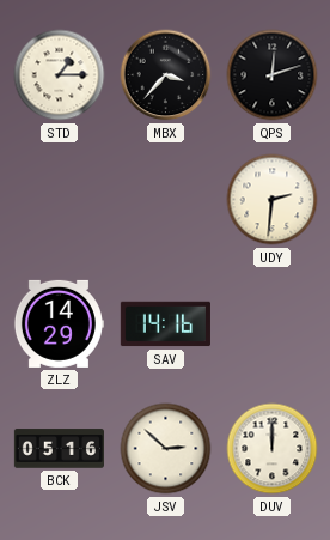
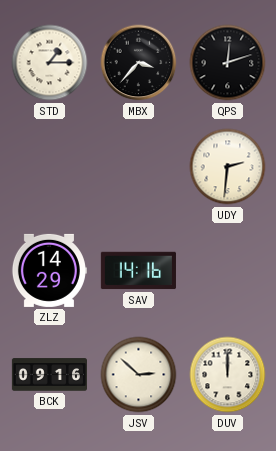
BCK: 05:16 -> 09:16
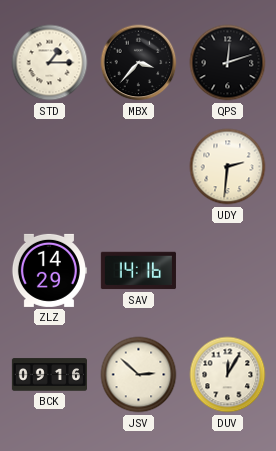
DUV: 12:00 -> 12:05
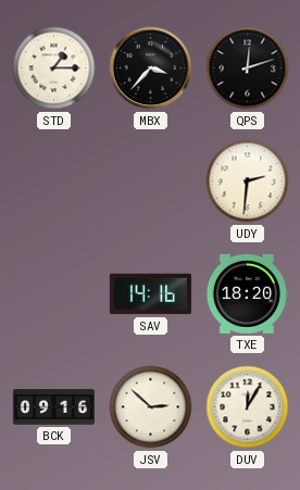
ZLZ: 14:29 -> none
TXE: none -> 18:20
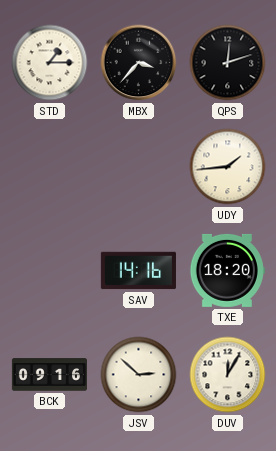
UDY: 2:31 -> 1:44
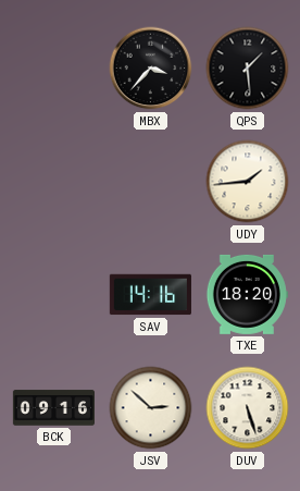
STD: 1:15 -> none
QPS: 12:12 -> 1:29
DUV: 12:05 -> 5:27
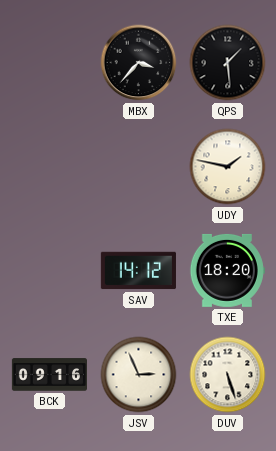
UDY: 1:44 -> 1:47
SAV: 14:16 -> 14:12
JSV: 2:52 -> 2:56
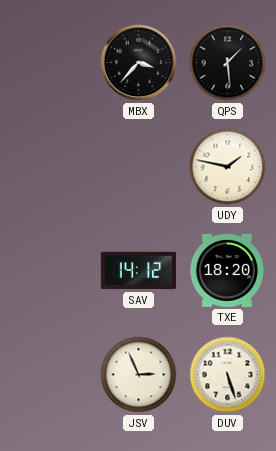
BCK: 09:16 -> none
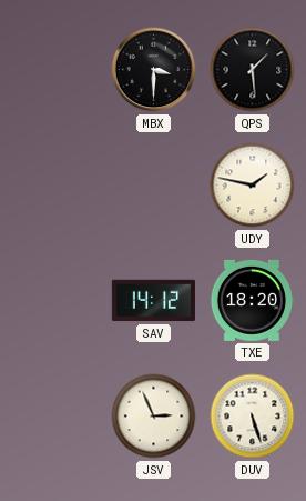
MBX: 3:37 -> 3:30
